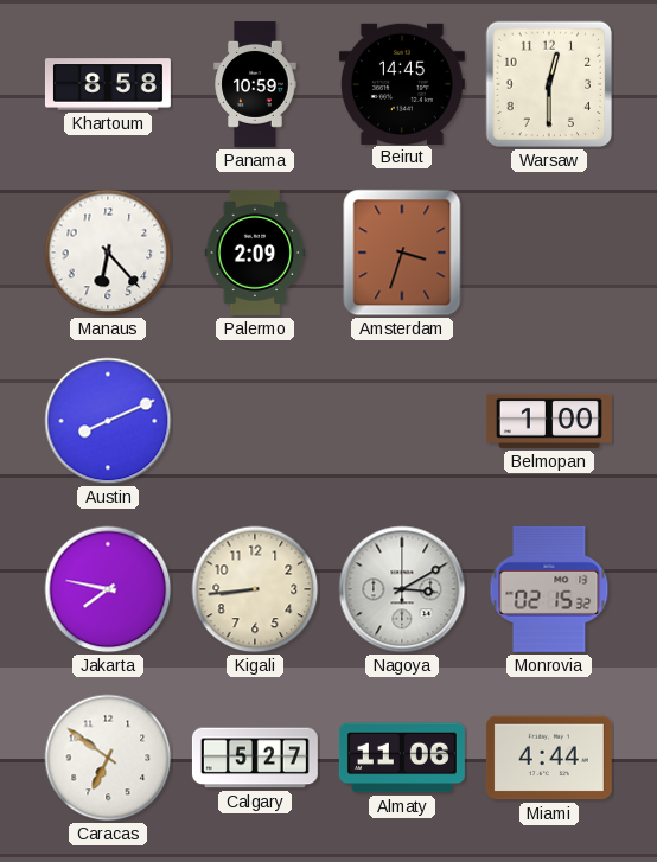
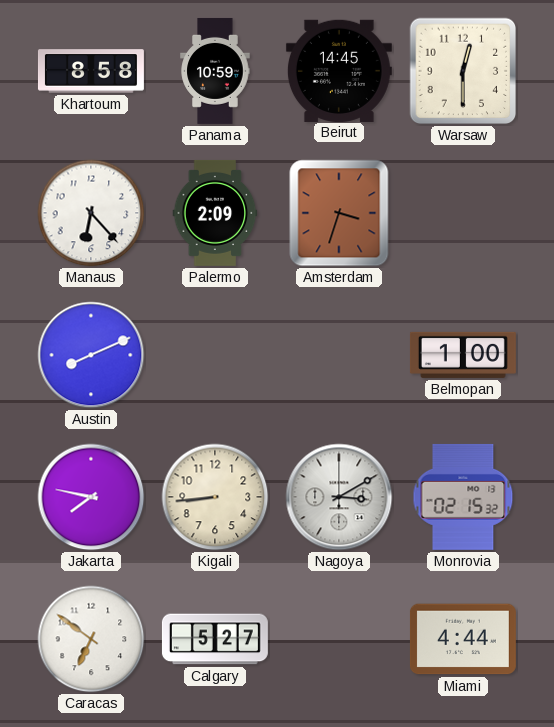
Almaty: 11:06 -> none
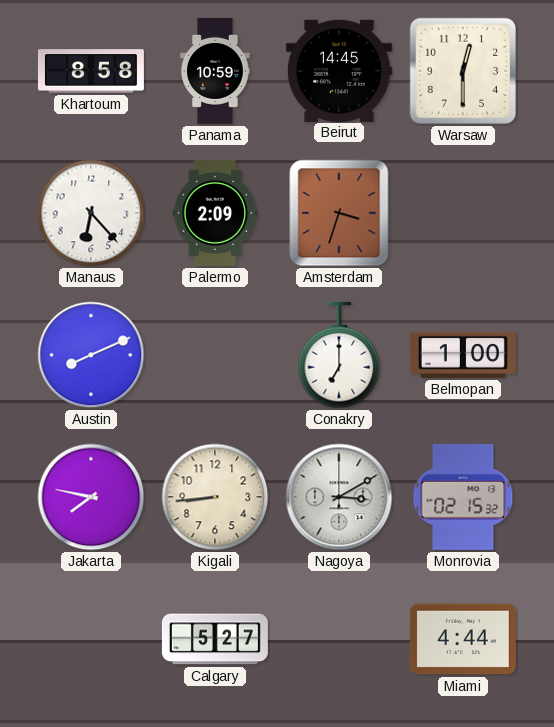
Conakry: none -> 7:00
Caracas: 6:51 -> none
